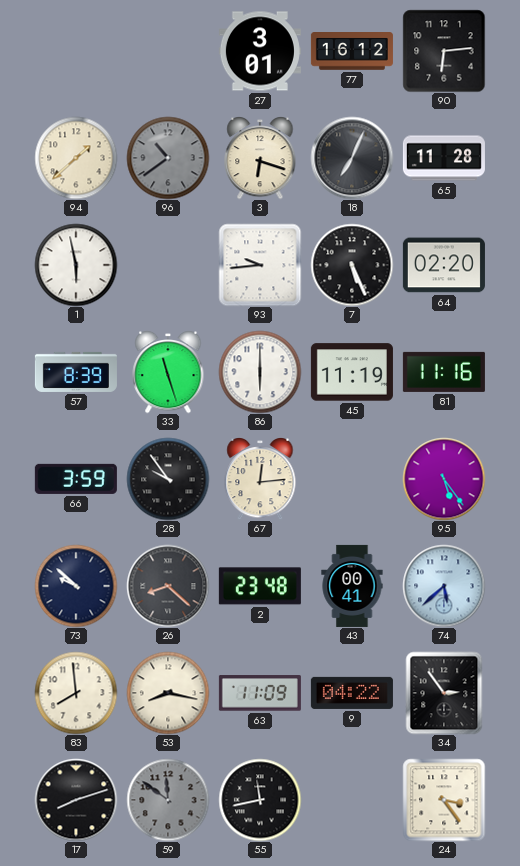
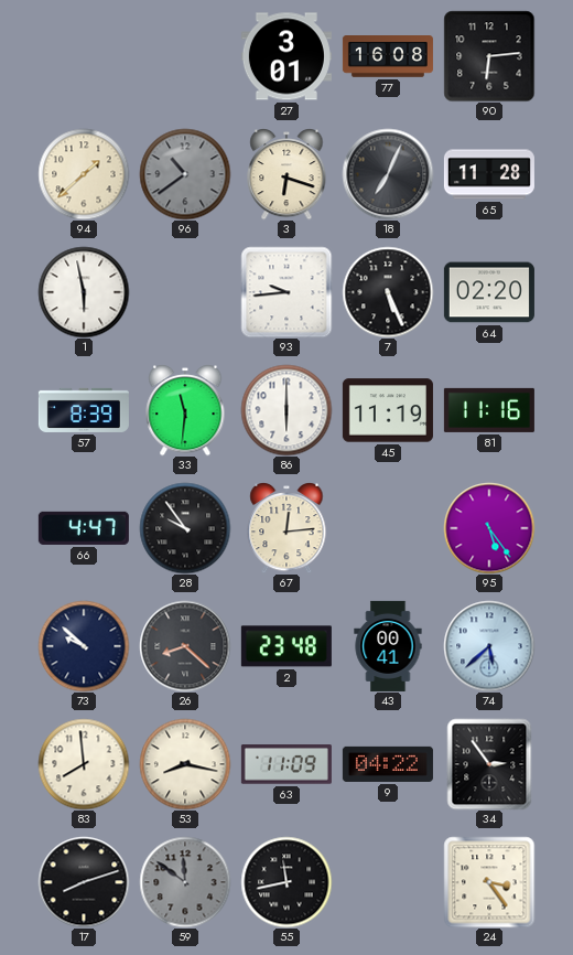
77: 16:12 -> 16:08
33: 11:27 -> 11:31
66: 3:59 -> 4:47
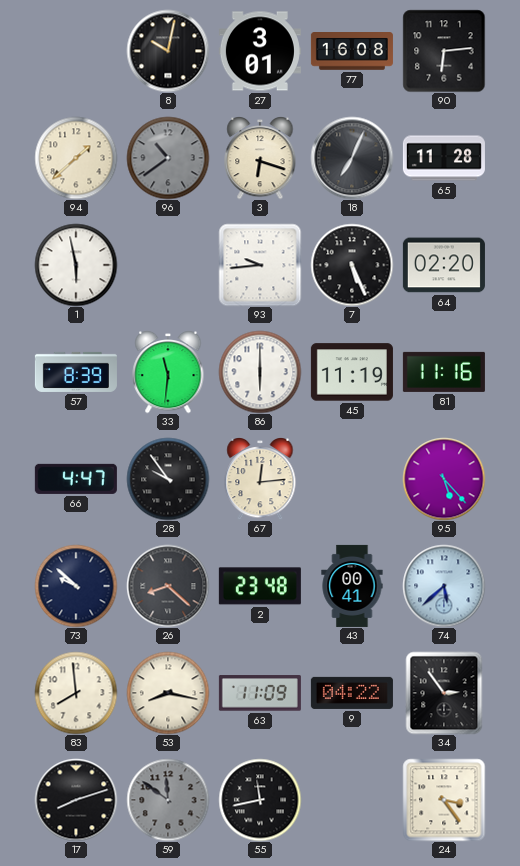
8: none -> 10:02
95: 5:24 -> 5:23
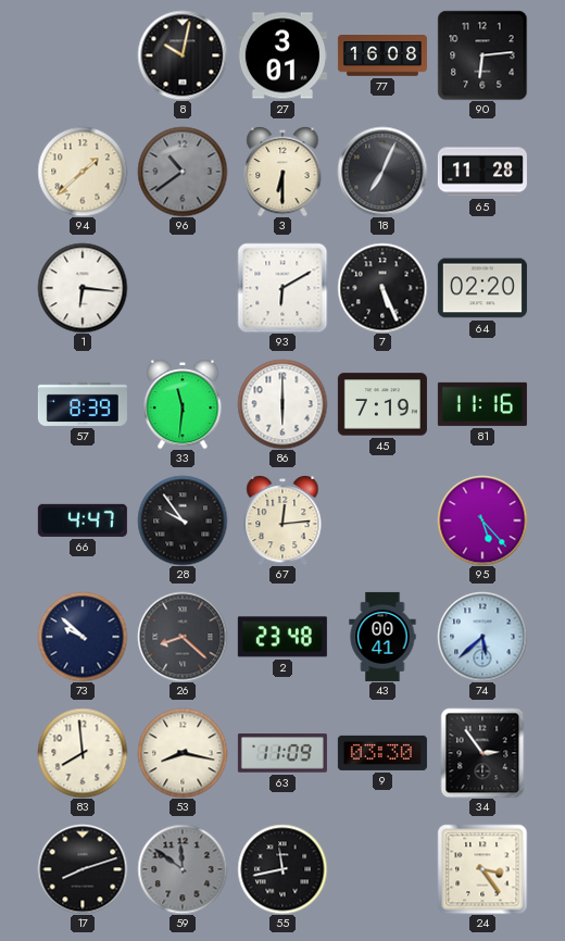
3: 6:18 -> 6:30
1: 5:58 -> 6:16
93: 9:44 -> 6:10
45: 11:19 -> 7:19
9: 04:22 -> 03:30
